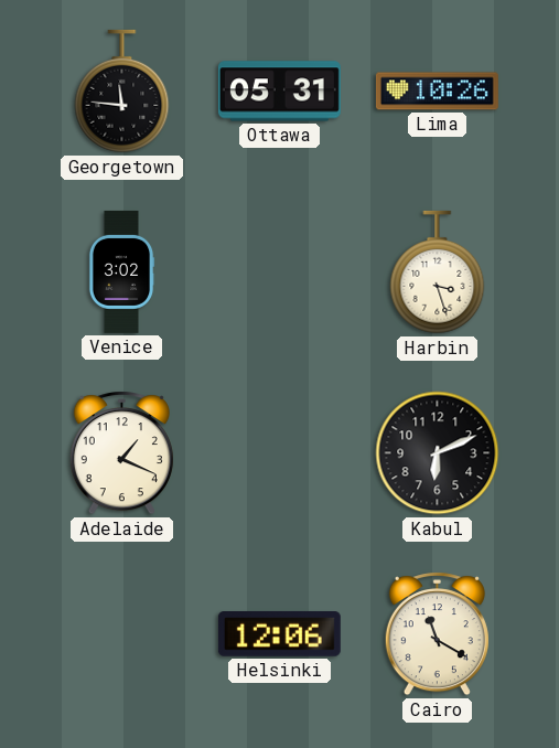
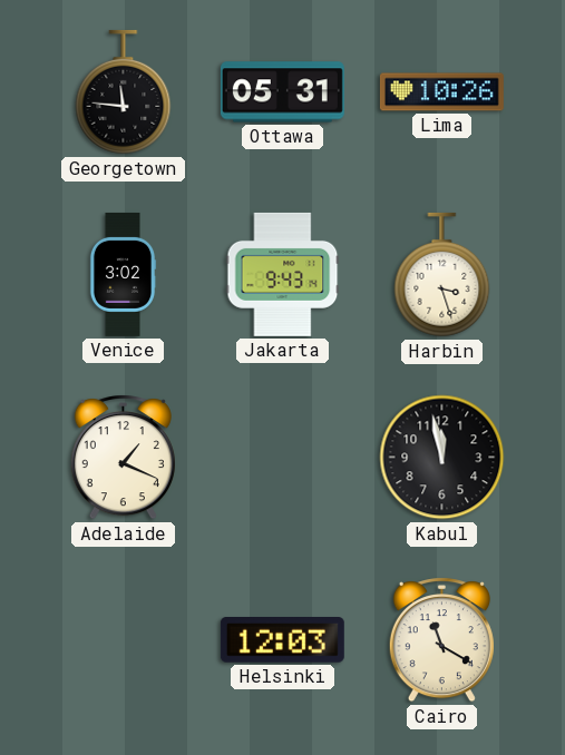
Jakarta: none -> 9:43
Kabul: 6:11 -> 11:58
Helsinki: 12:06 -> 12:03
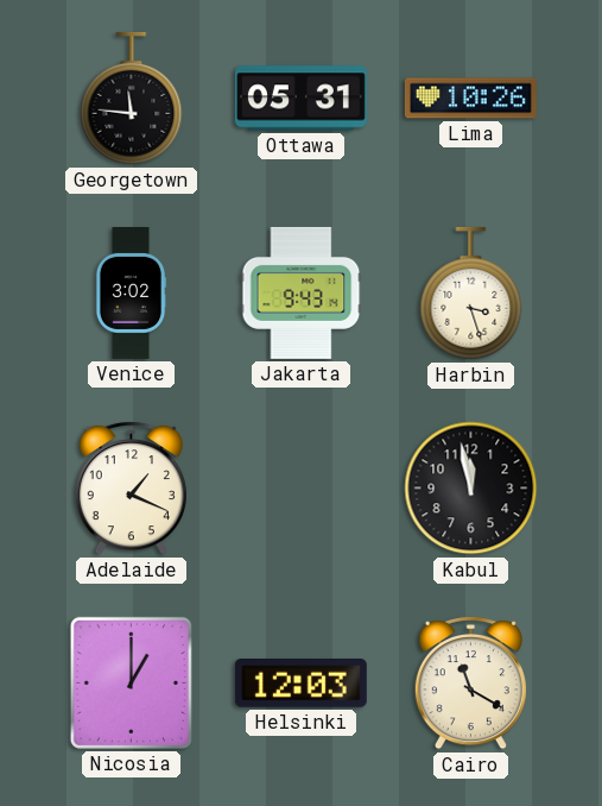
Nicosia: none -> 1:00
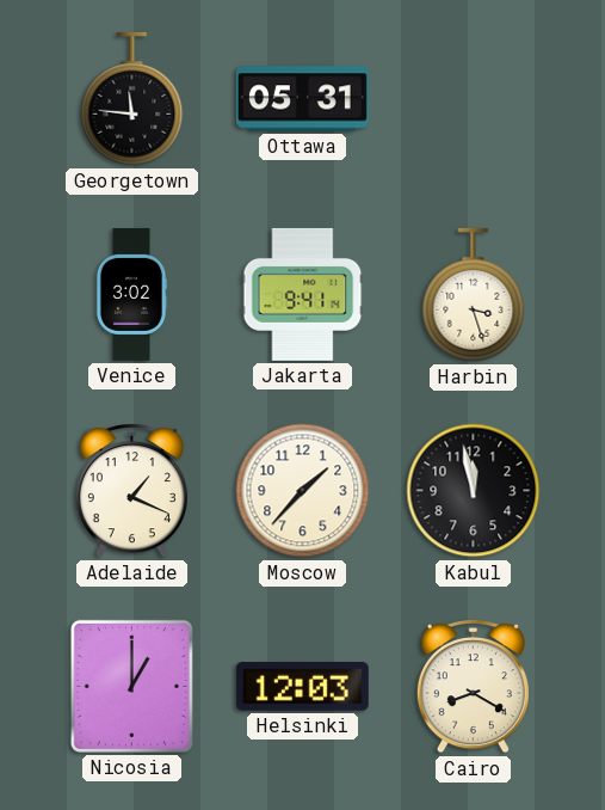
Lima: 10:26 -> none
Jakarta: 9:43 -> 9:41
Moscow: none -> 1:37
Cairo: 11:20 -> 8:20
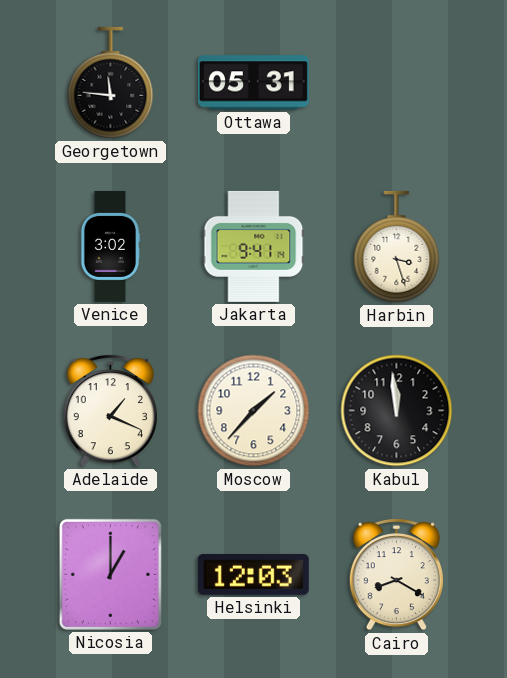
Kabul: 11:58 -> 11:59
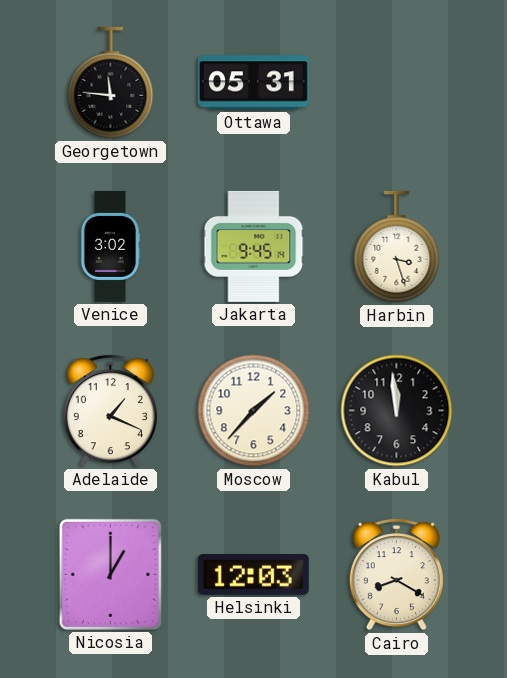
Jakarta: 9:41 -> 9:45
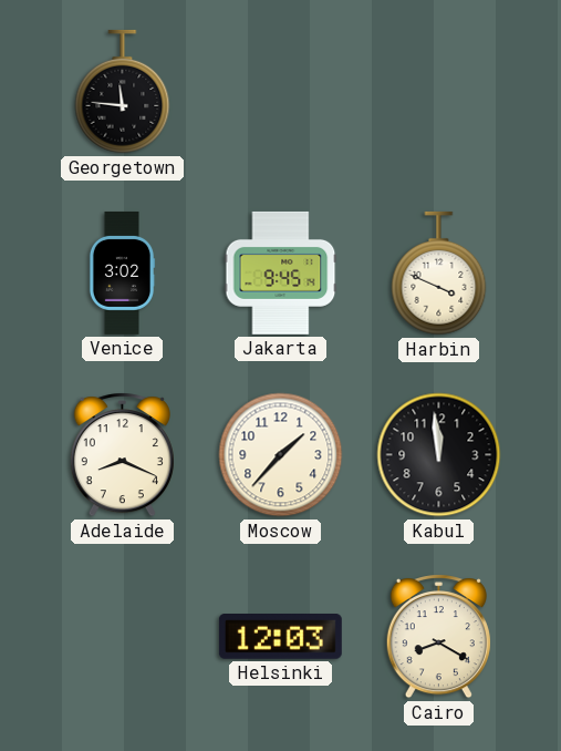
Ottawa: 05:31 -> none
Harbin: 3:27 -> 3:49
Adelaide: 1:19 -> 8:19
Nicosia: 1:00 -> none
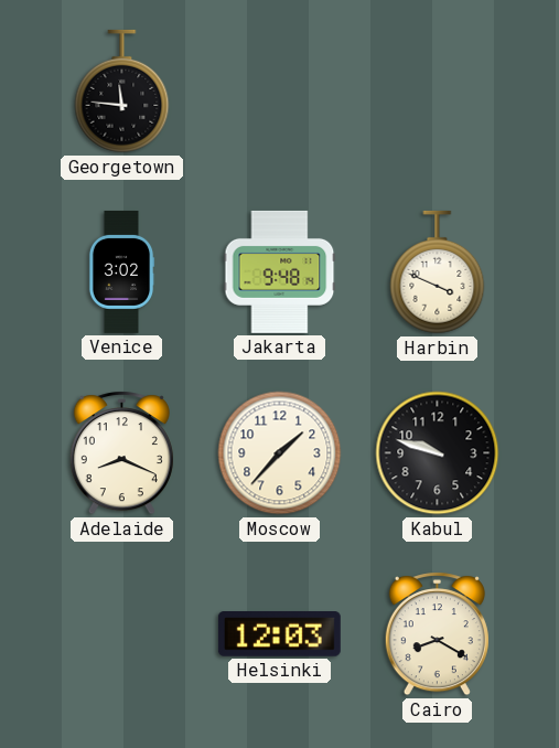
Jakarta: 9:45 -> 9:48
Kabul: 11:59 -> 9:48
